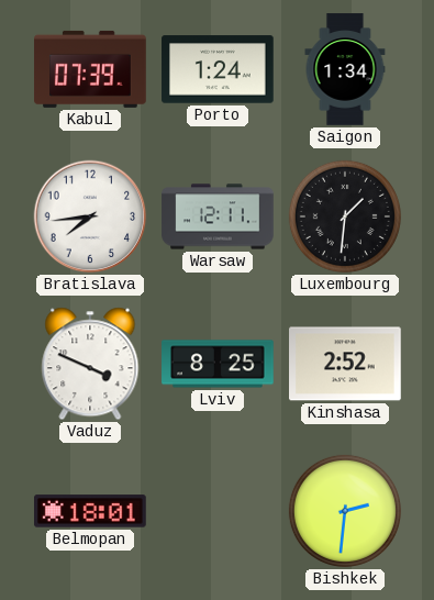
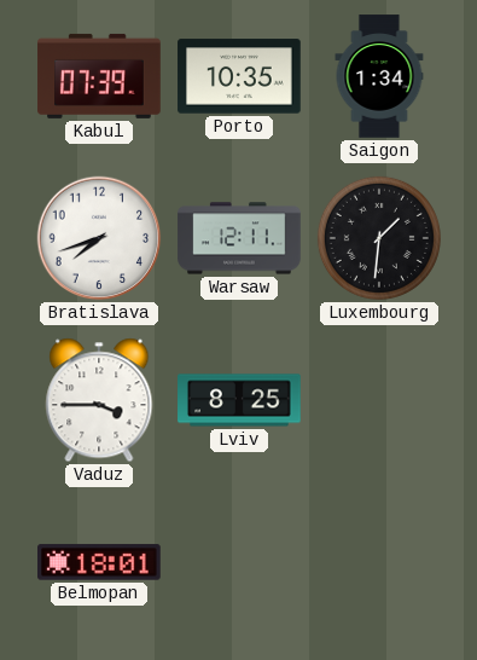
Porto: 1:24 -> 10:35
Bratislava: 7:44 -> 7:42
Vaduz: 3:49 -> 3:45
Kinshasa: 2:52 -> none
Bishkek: 2:31 -> none
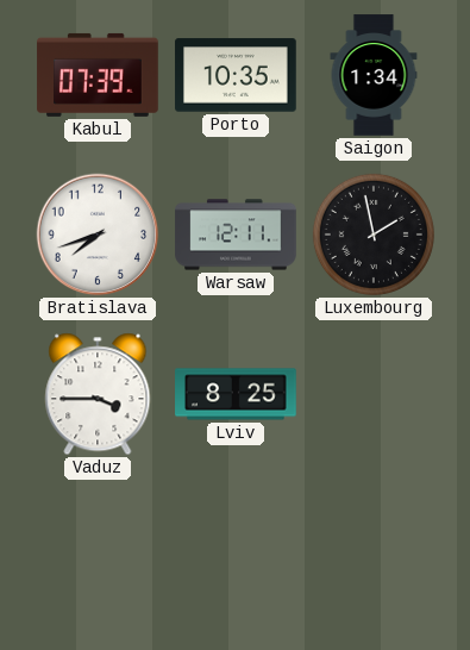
Luxembourg: 1:31 -> 1:58
Belmopan: 18:01 -> none
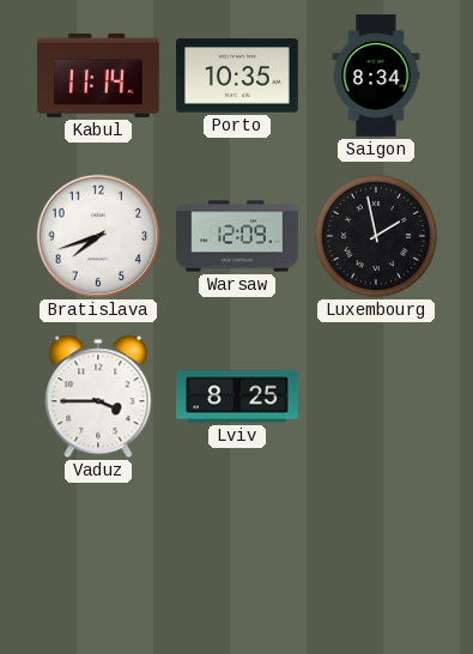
Kabul: 07:39 -> 11:14
Saigon: 1:34 -> 8:34
Warsaw: 12:11 -> 12:09
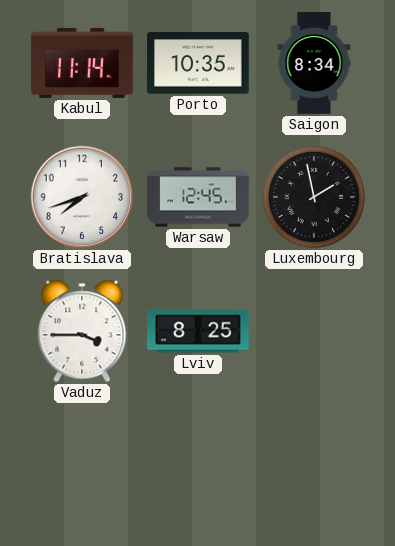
Warsaw: 12:09 -> 12:45
